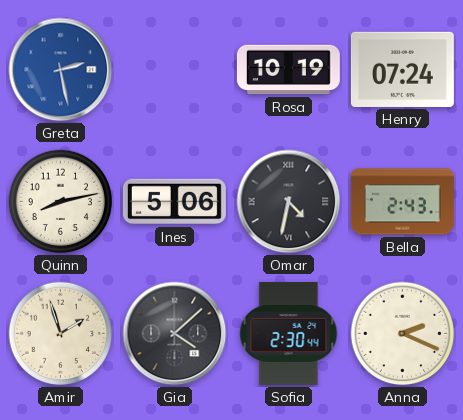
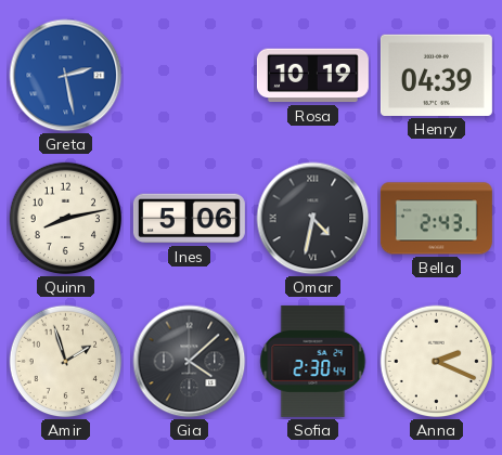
Henry: 07:24 -> 04:39
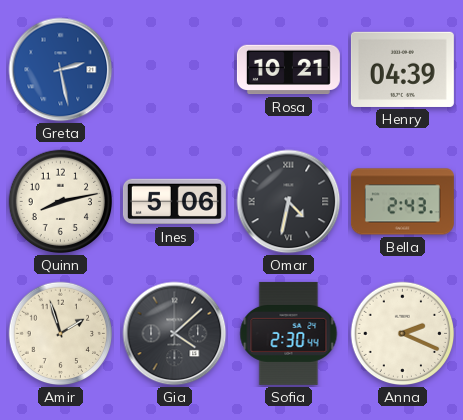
Rosa: 10:19 -> 10:21
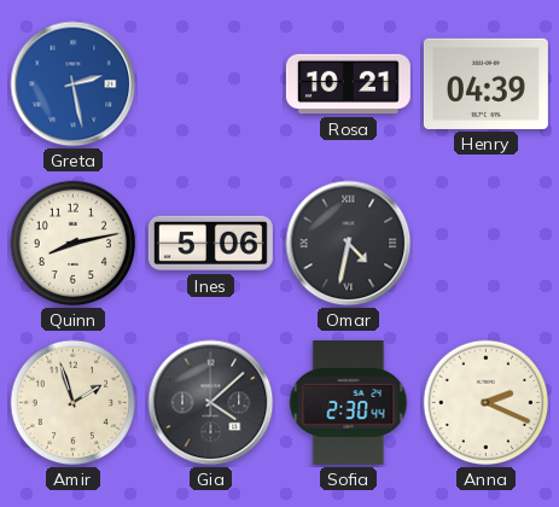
Bella: 2:43 -> none
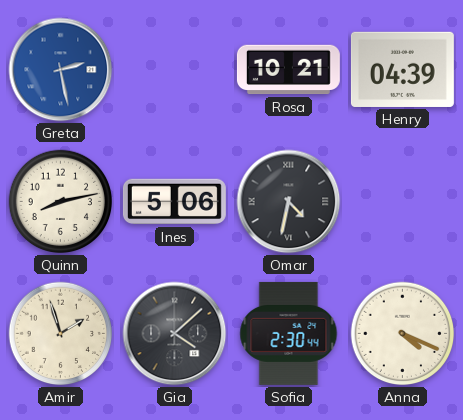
Anna: 2:19 -> 4:19
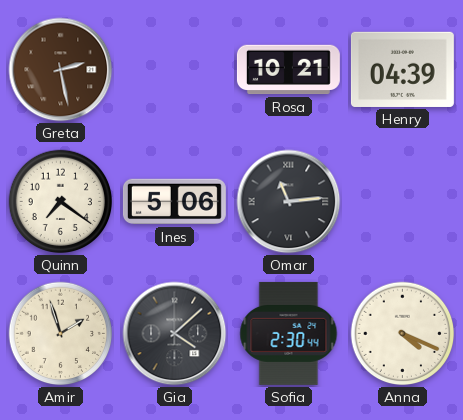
Greta dial: blue -> brown
Quinn: 8:13 -> 7:21
Omar: 4:32 -> 11:14
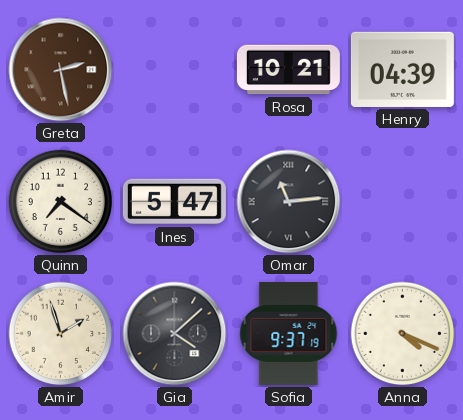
Ines: 5:06 -> 5:47
Sofia: 2:30 -> 9:37
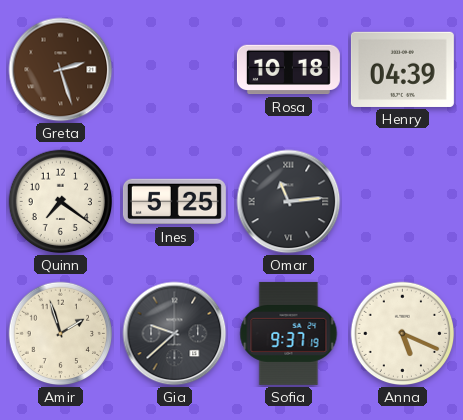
Greta: 2:28 -> 2:27
Rosa: 10:21 -> 10:18
Ines: 5:47 -> 5:25
Gia: 4:08 -> 9:38
Anna: 4:19 -> 5:19
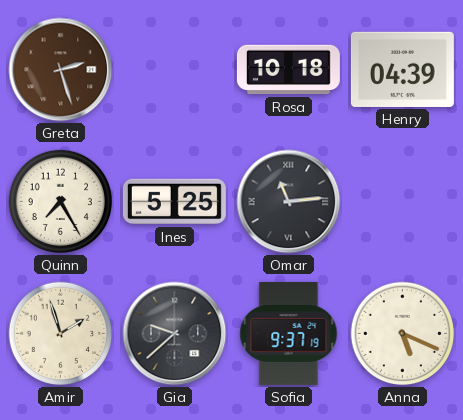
Quinn: 7:21 -> 7:25
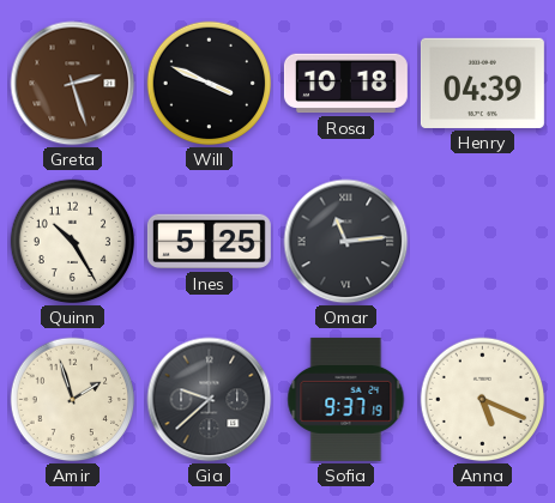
Will: none -> 3:49
Quinn: 7:25 -> 10:25
